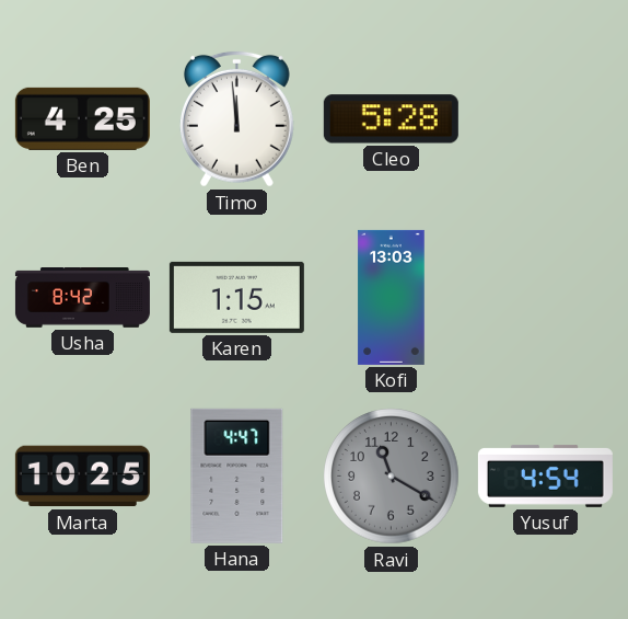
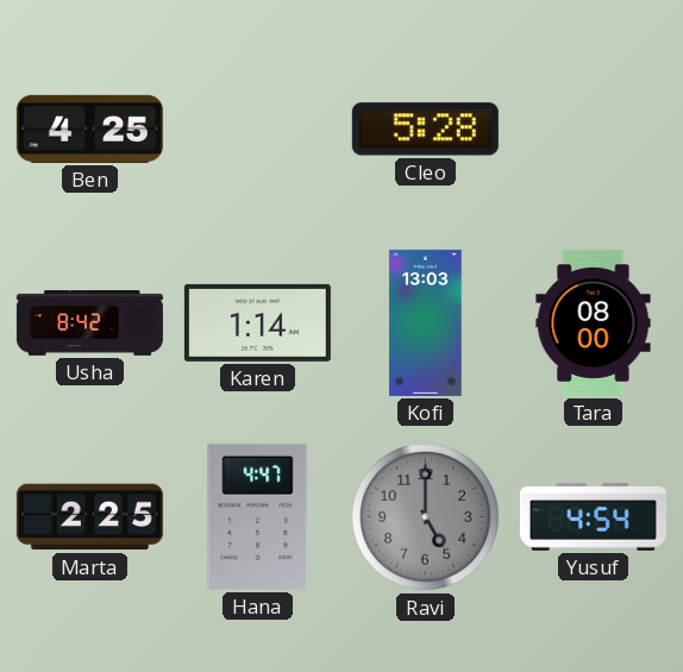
Timo: 11:59 -> none
Karen: 1:15 -> 1:14
Tara: none -> 08:00
Marta: 10:25 -> 2:25
Ravi: 11:20 -> 5:00
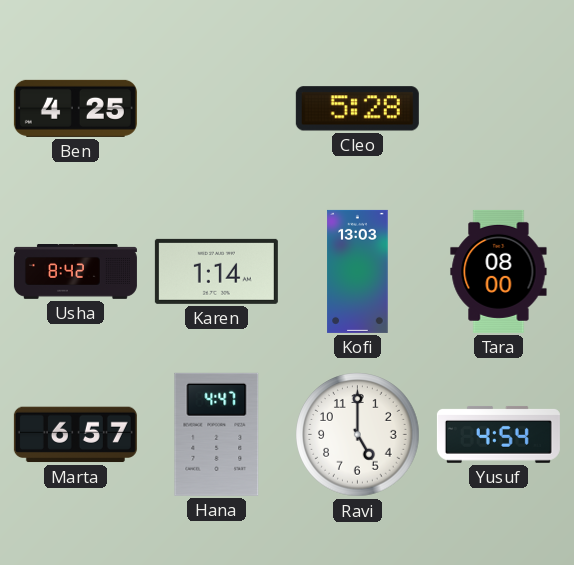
Marta: 2:25 -> 6:57
Ravi dial: grey -> white
